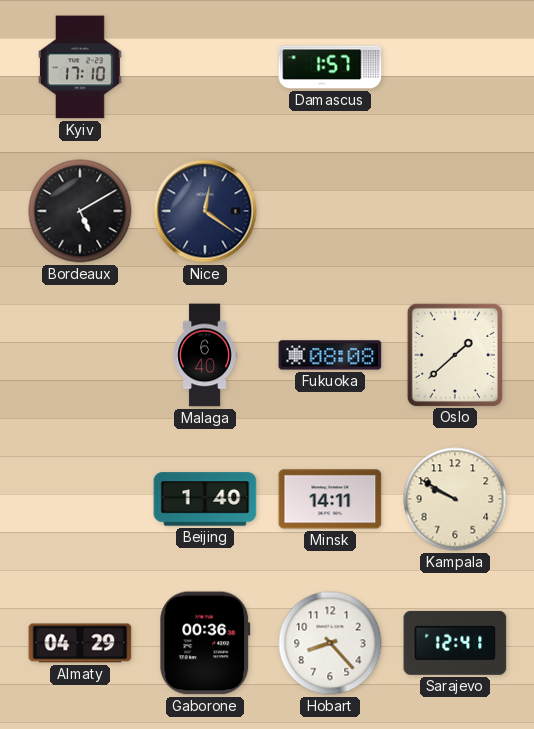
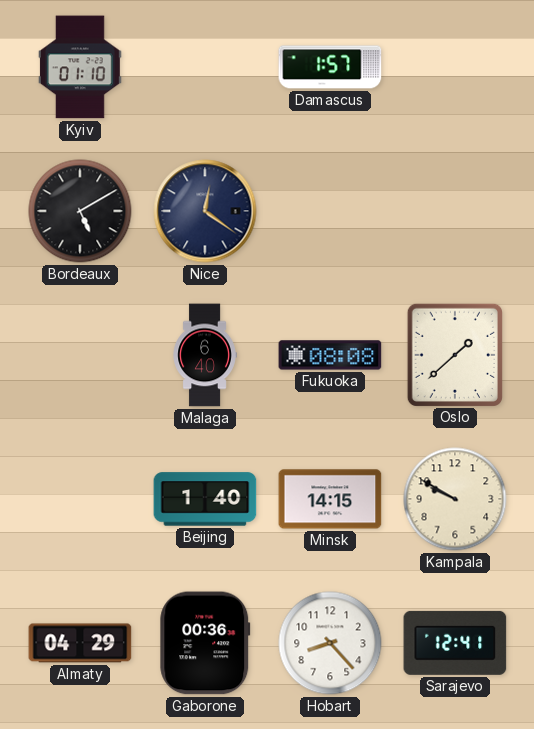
Kyiv: 17:10 -> 01:10
Minsk: 14:11 -> 14:15
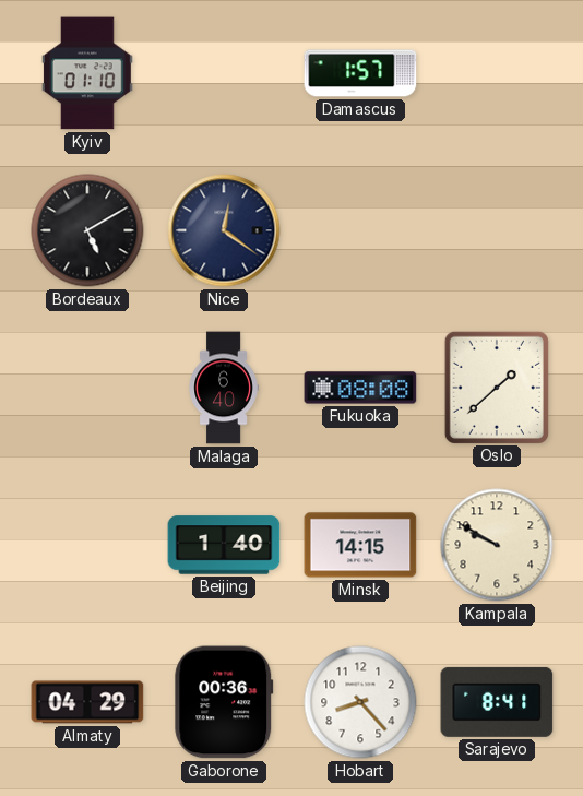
Sarajevo: 12:41 -> 8:41
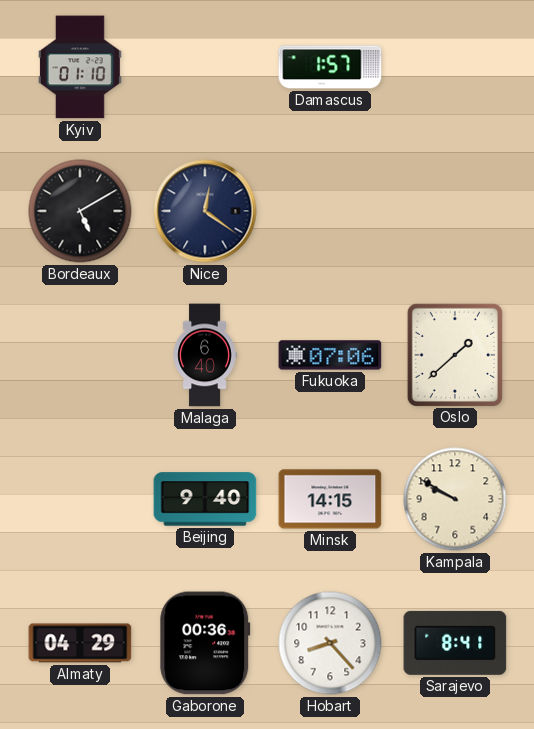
Fukuoka: 08:08 -> 07:06
Beijing: 1:40 -> 9:40
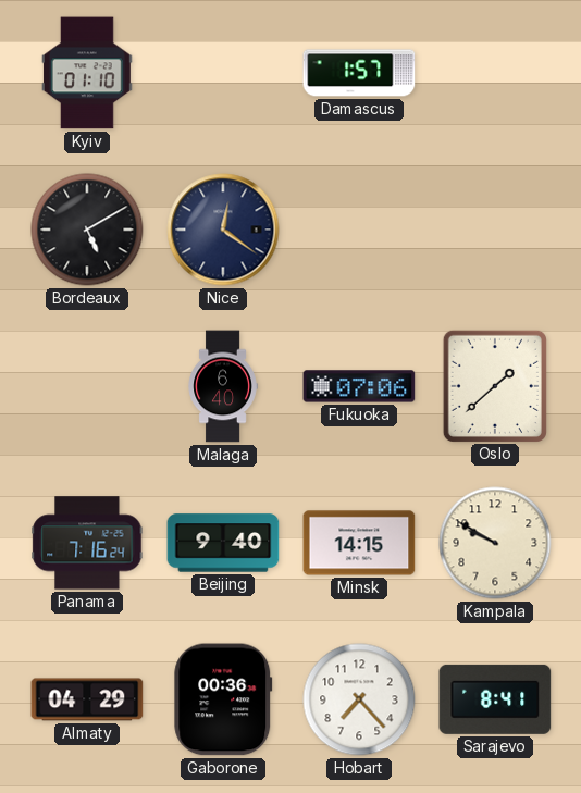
Panama: none -> 7:16
Hobart: 8:23 -> 7:23
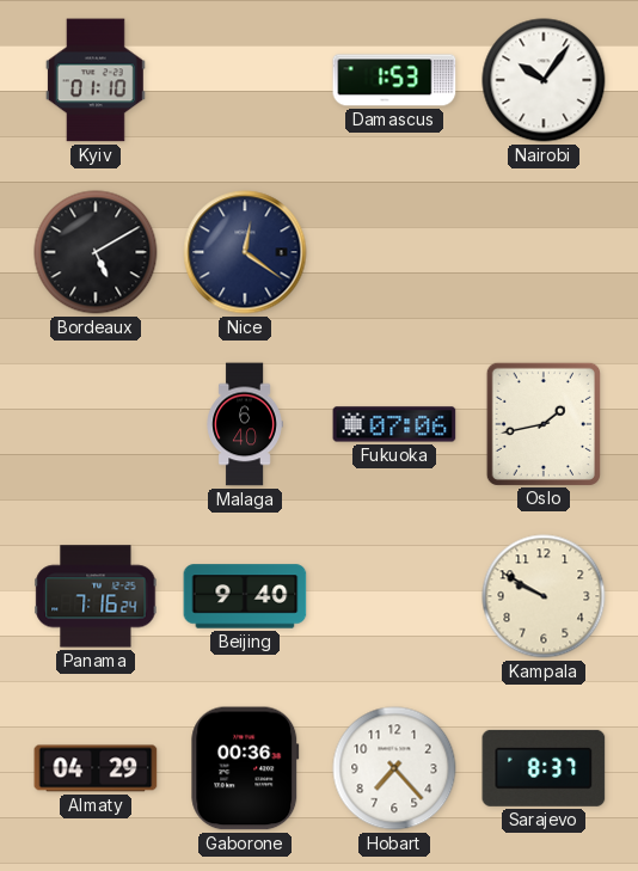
Damascus: 1:57 -> 1:53
Nairobi: none -> 10:06
Oslo: 1:38 -> 1:43
Minsk: 14:15 -> none
Sarajevo: 8:41 -> 8:37
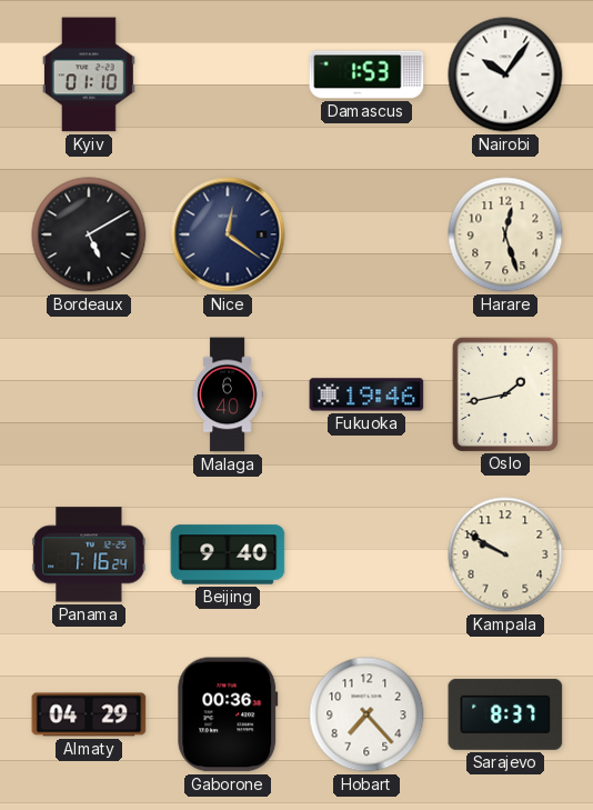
Harare: none -> 12:27
Fukuoka: 07:06 -> 19:46
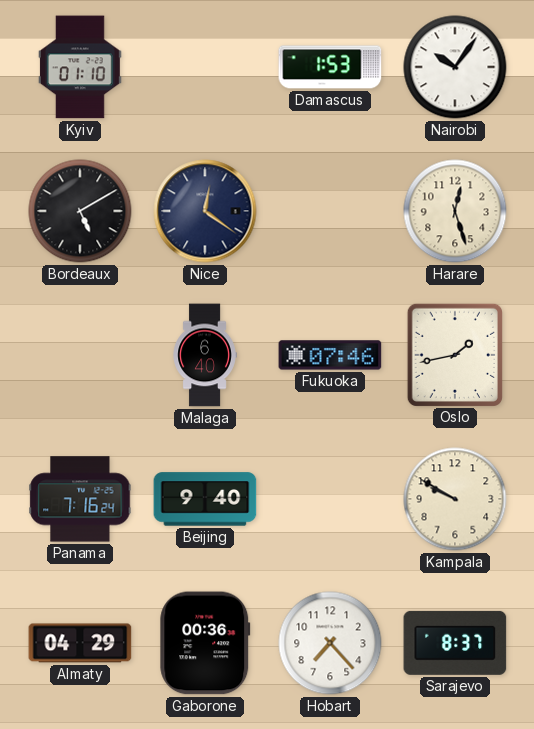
Fukuoka: 19:46 -> 07:46
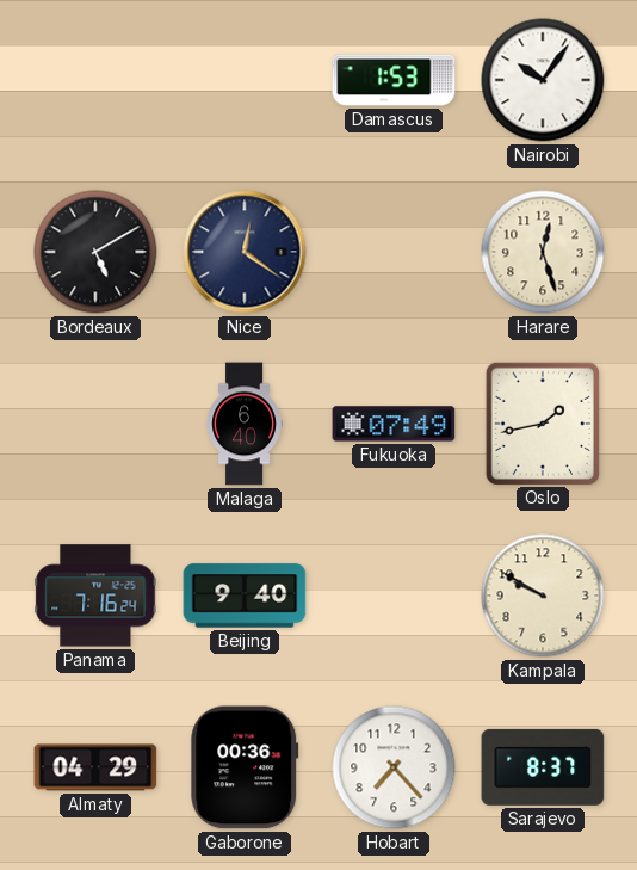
Kyiv: 01:10 -> none
Fukuoka: 07:46 -> 07:49
